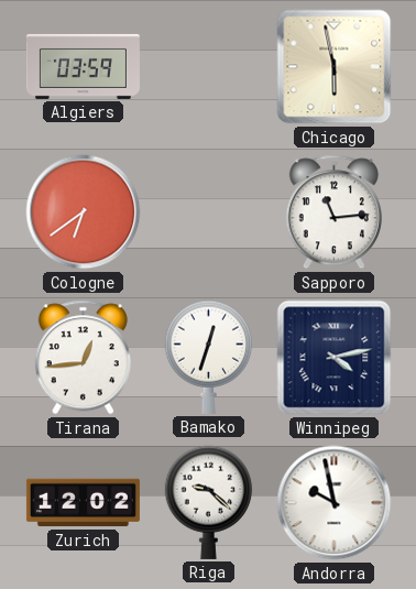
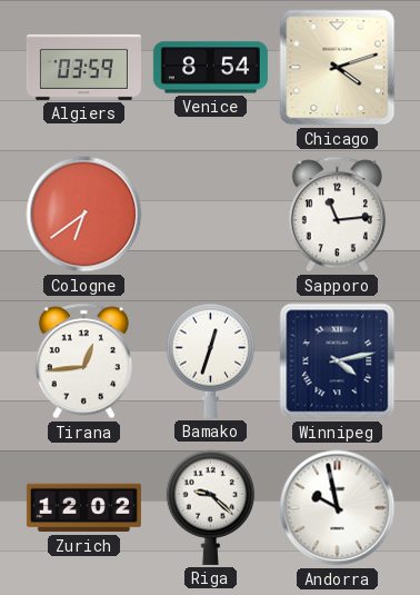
Venice: none -> 8:54
Chicago: 5:58 -> 4:12
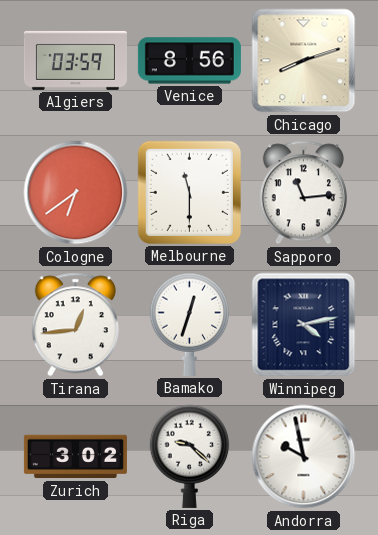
Venice: 8:54 -> 8:56
Chicago: 4:12 -> 8:12
Melbourne: none -> 11:30
Zurich: 12:02 -> 3:02
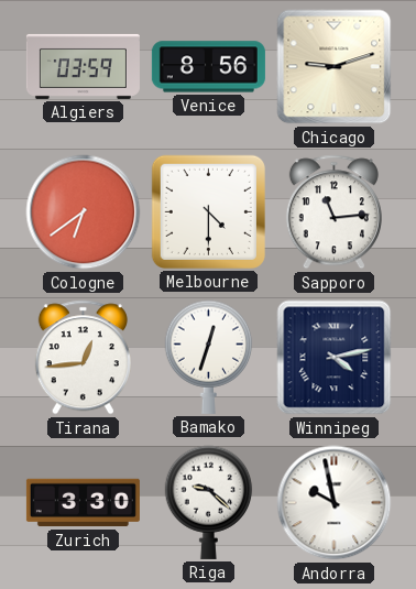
Chicago: 8:12 -> 9:12
Melbourne: 11:30 -> 4:30
Zurich: 3:02 -> 3:30
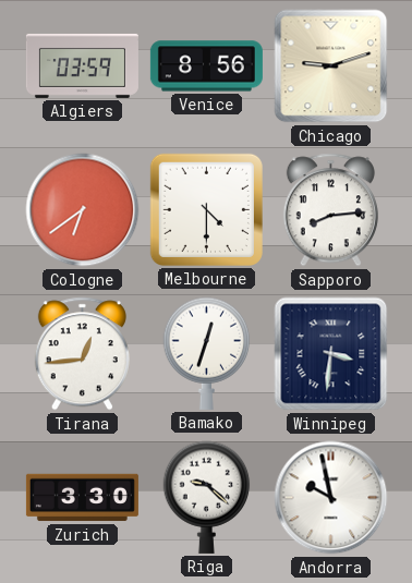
Sapporo: 11:14 -> 8:14
Winnipeg: 4:13 -> 3:31
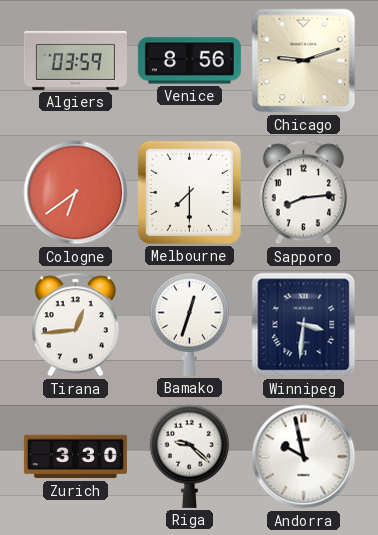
Melbourne: 4:30 -> 7:30
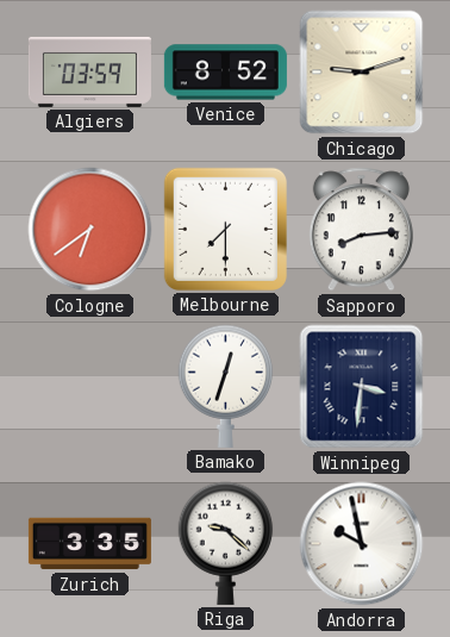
Venice: 8:56 -> 8:52
Tirana: 12:44 -> none
Zurich: 3:30 -> 3:35
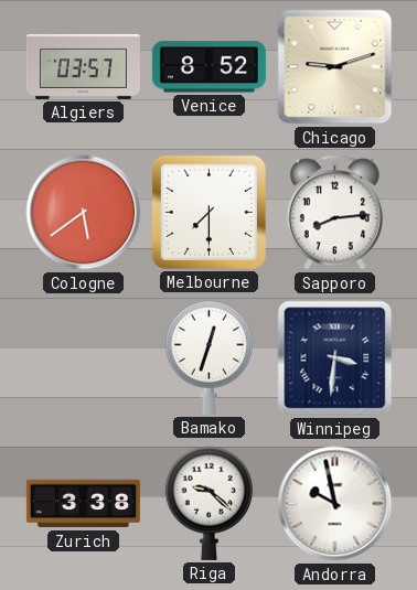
Algiers: 03:59 -> 03:57
Cologne: 6:39 -> 5:39
Zurich: 3:35 -> 3:38
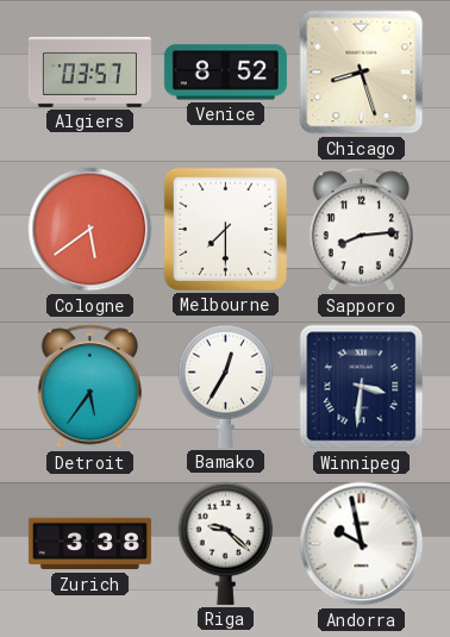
Chicago: 9:12 -> 8:27
Detroit: none -> 5:36
Bamako: 12:33 -> 12:35
